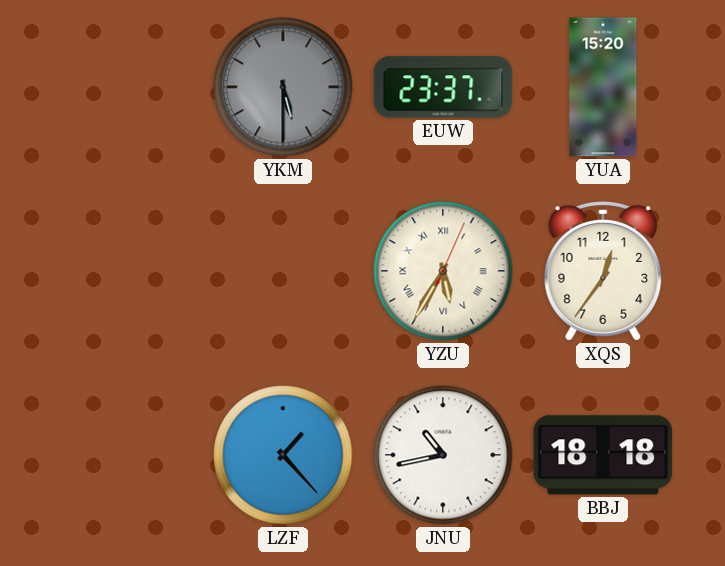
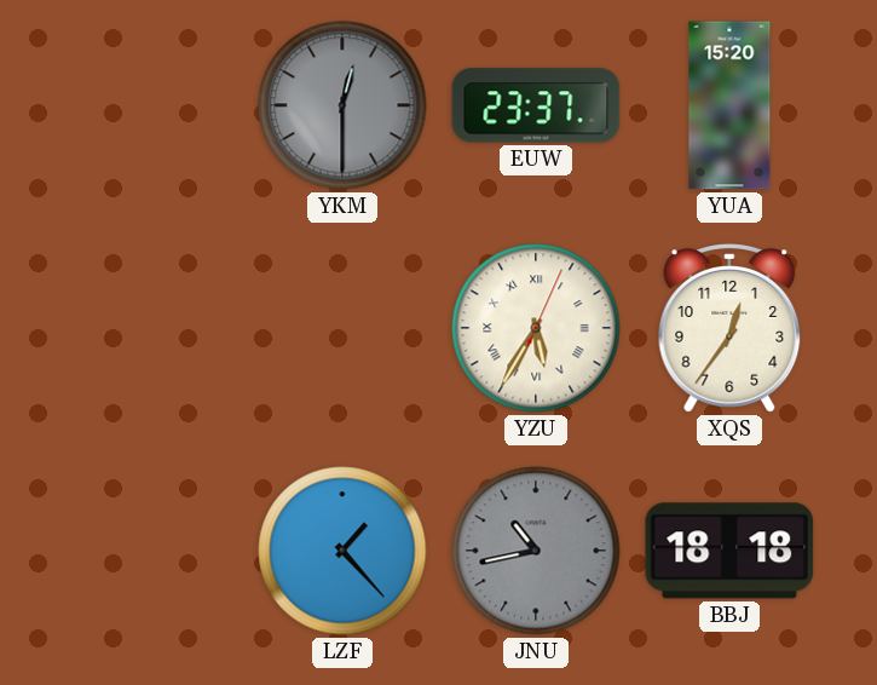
YKM: 5:30 -> 12:30
JNU dial: white -> grey
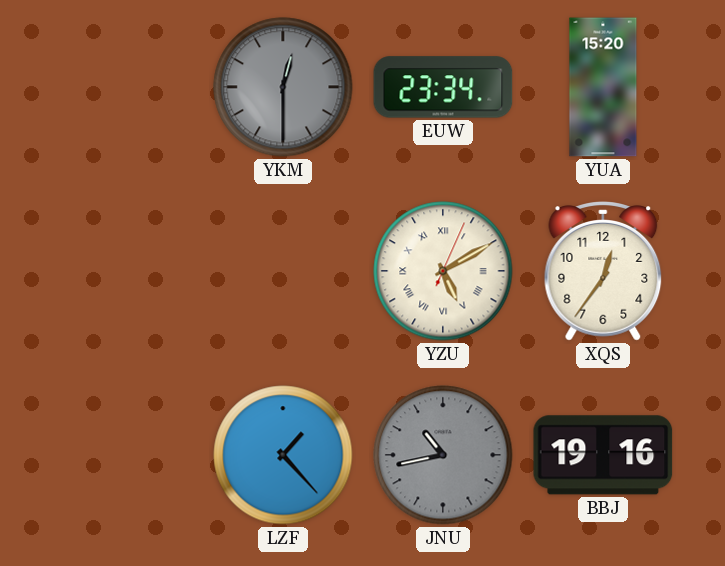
EUW: 23:37 -> 23:34
YZU: 5:35 -> 5:10
BBJ: 18:18 -> 19:16
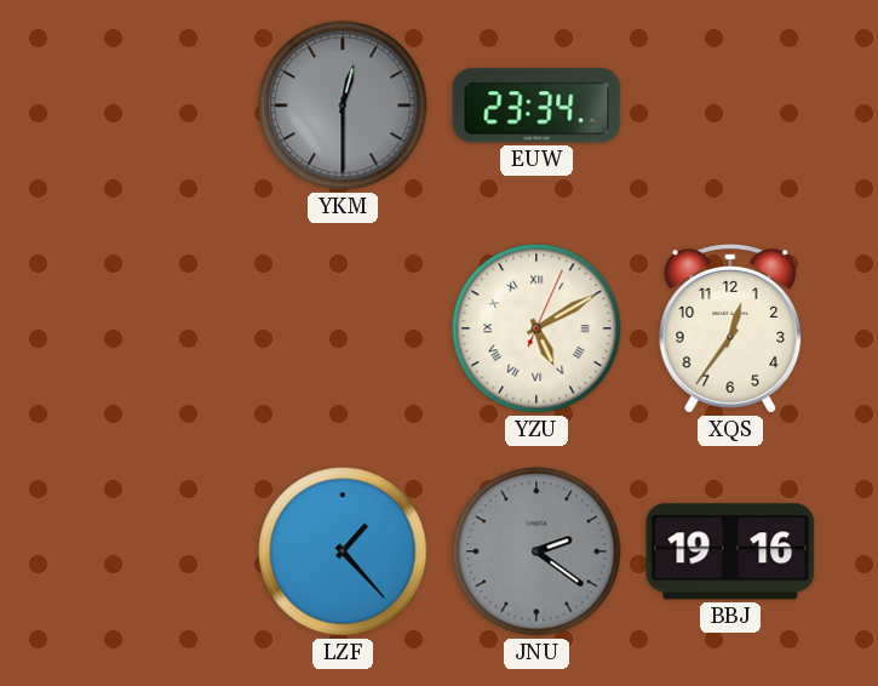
YUA: 15:20 -> none
JNU: 10:43 -> 2:21
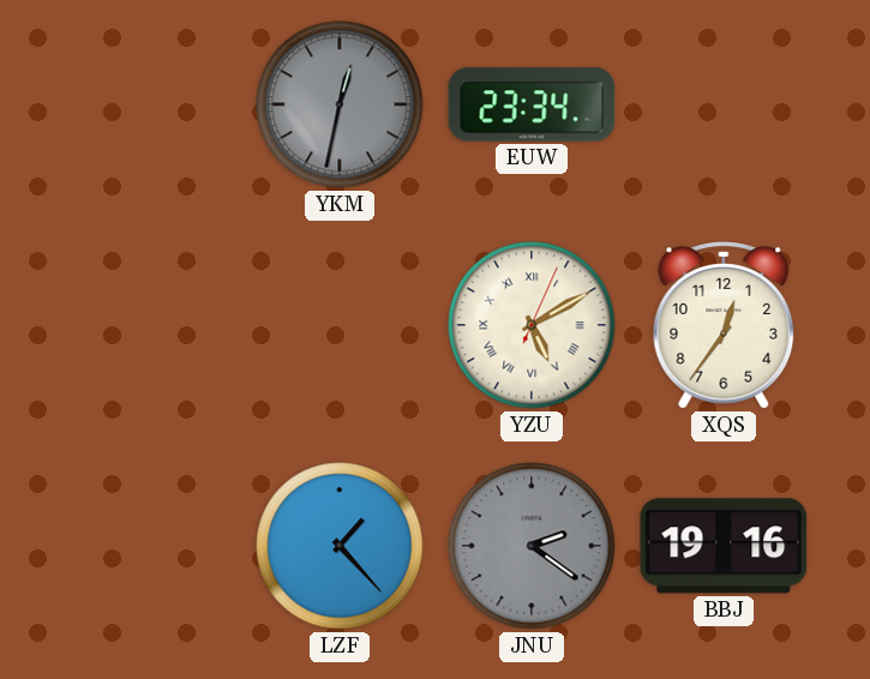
YKM: 12:30 -> 12:32
